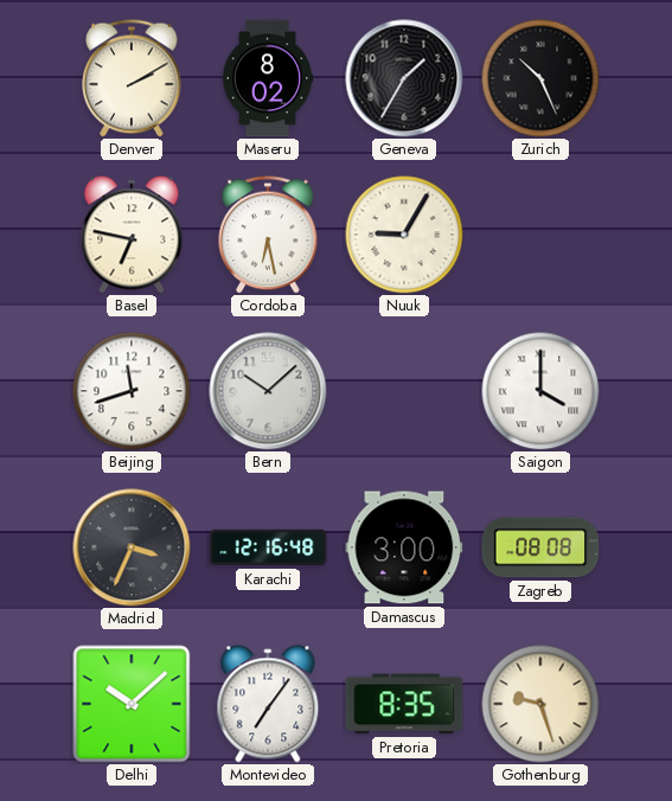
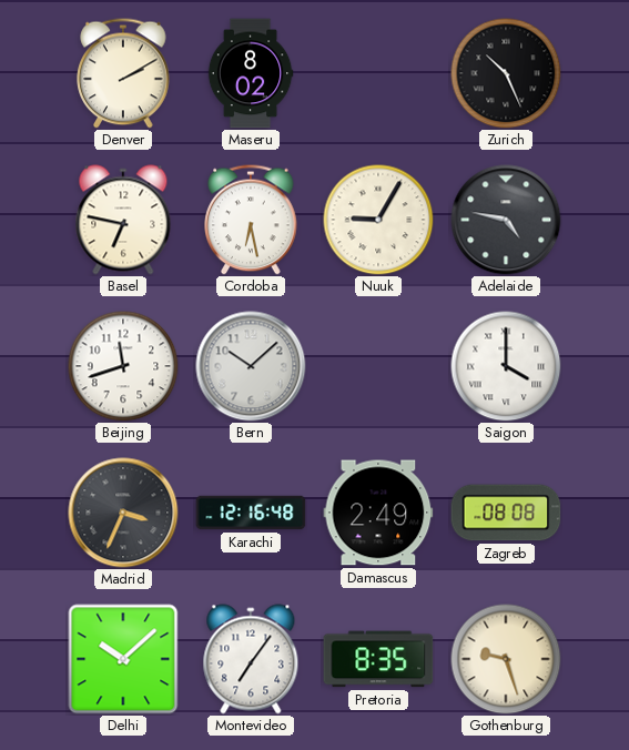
Geneva: 1:35 -> none
Adelaide: none -> 4:47
Damascus: 3:00 -> 2:49
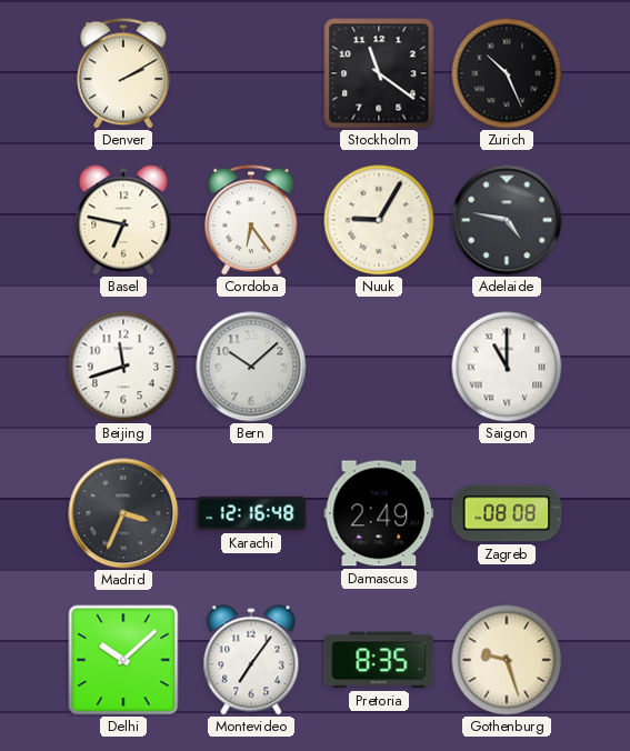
Maseru: 8:02 -> none
Stockholm: none -> 11:21
Cordoba: 6:28 -> 6:24
Saigon: 4:00 -> 11:00
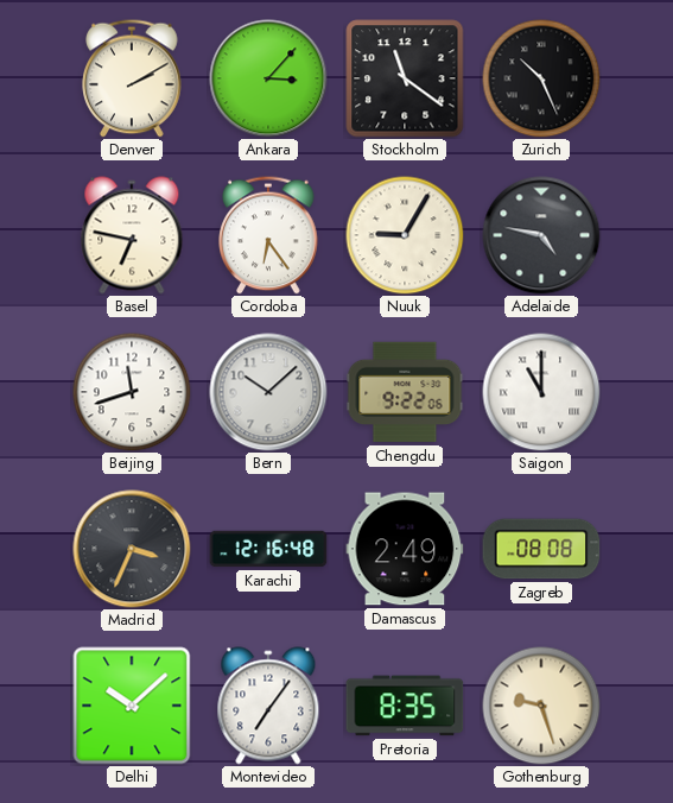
Ankara: none -> 3:07
Chengdu: none -> 9:22
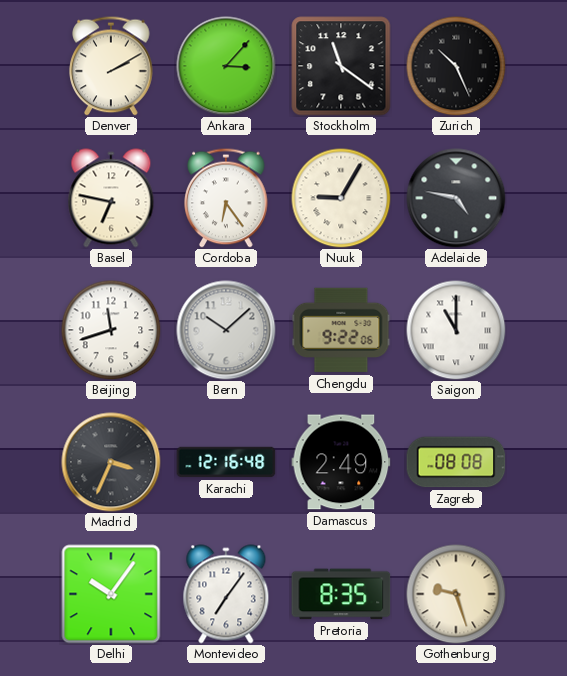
Delhi: 10:08 -> 10:06
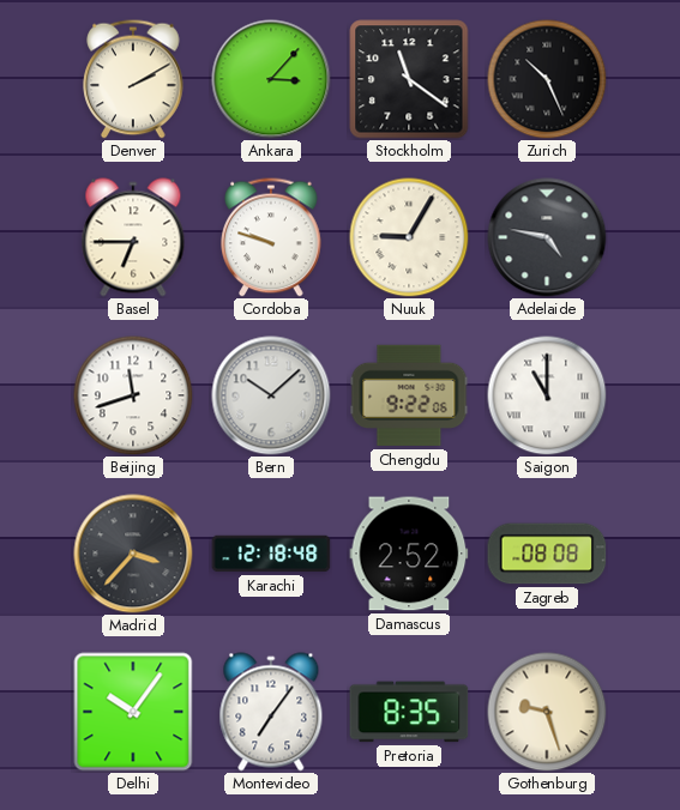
Basel: 6:47 -> 6:45
Cordoba: 6:24 -> 9:48
Madrid: 3:34 -> 3:37
Karachi: 12:16 -> 12:18
Damascus: 2:49 -> 2:52
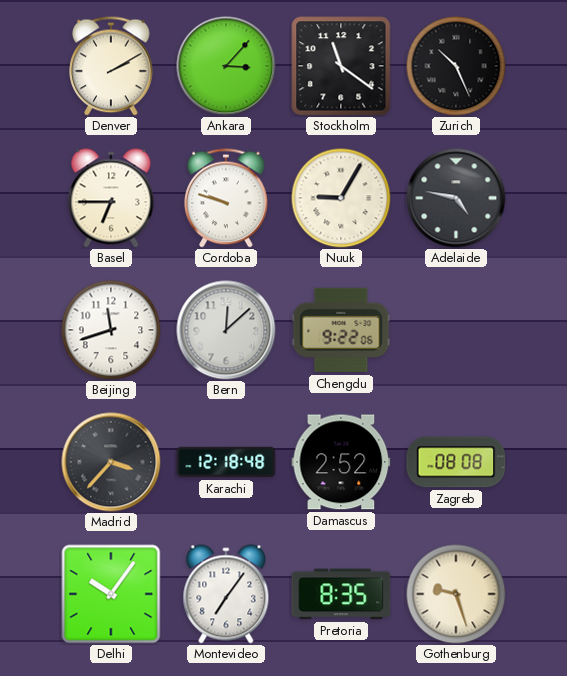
Bern: 10:08 -> 12:08
Saigon: 11:00 -> none
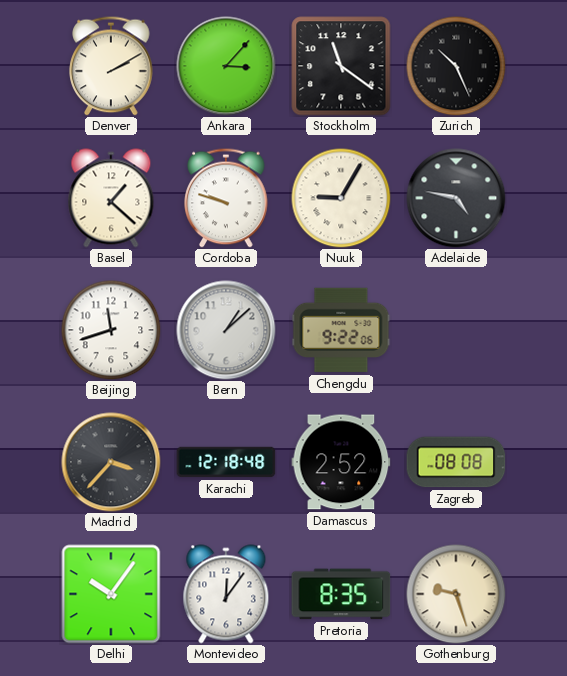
Basel: 6:45 -> 1:22
Bern: 12:08 -> 1:08
Montevideo: 7:06 -> 12:06
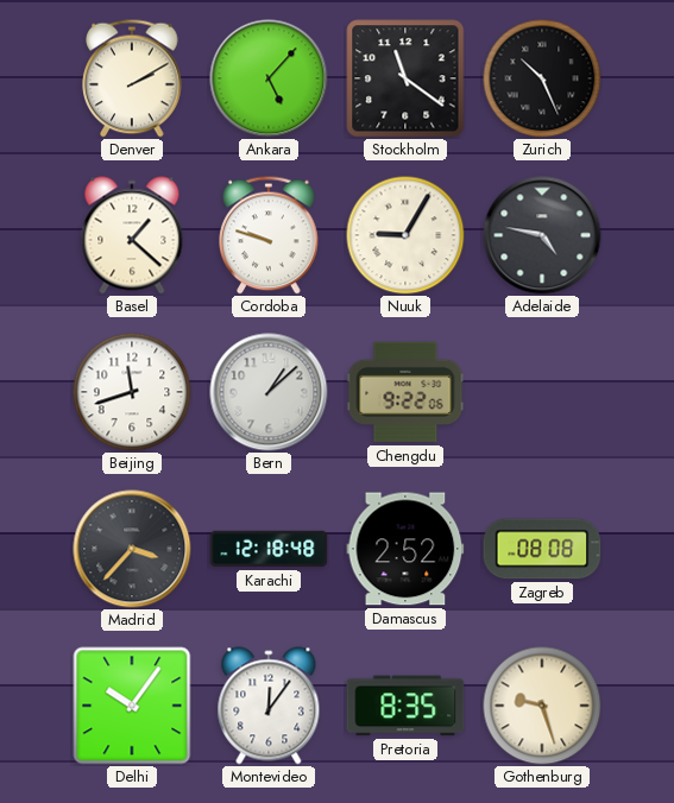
Ankara: 3:07 -> 5:07
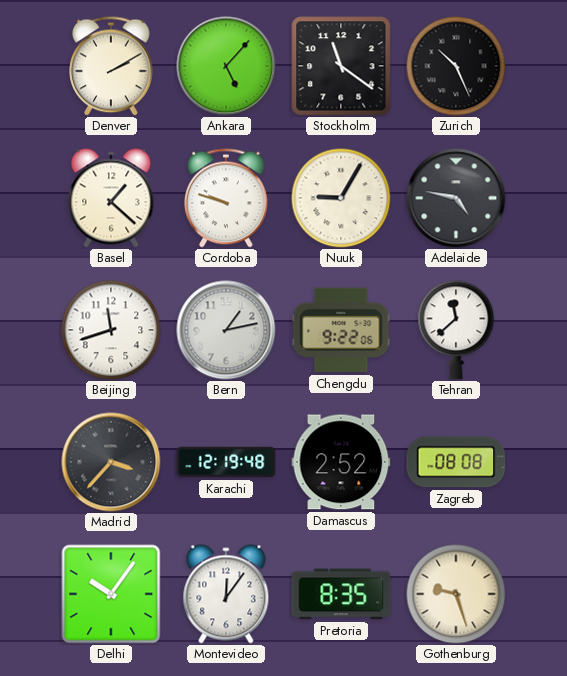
Bern: 1:08 -> 1:13
Tehran: none -> 11:38
Karachi: 12:18 -> 12:19
